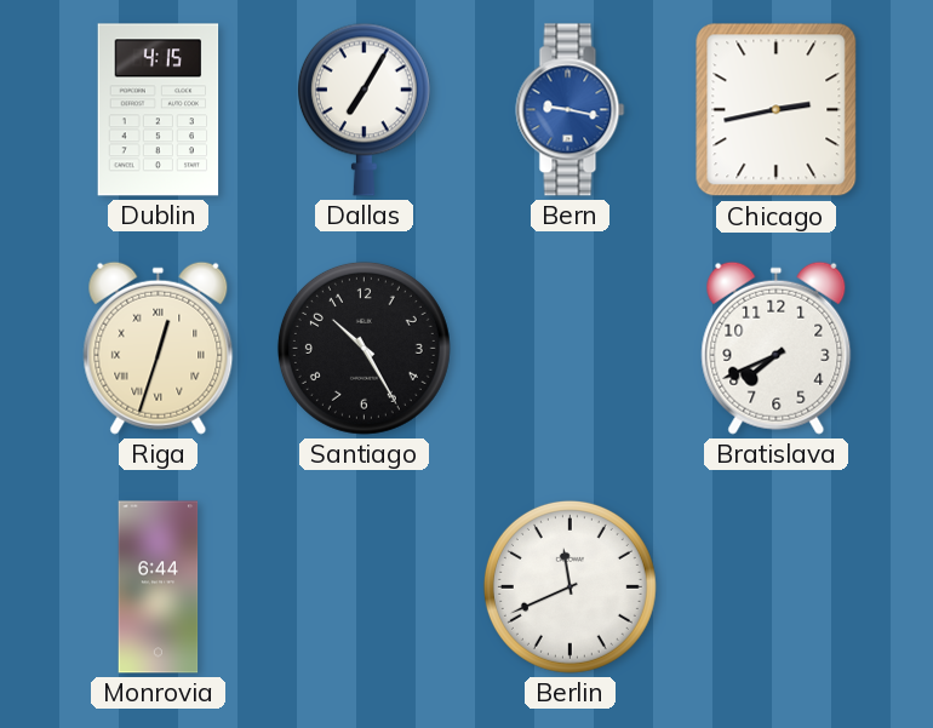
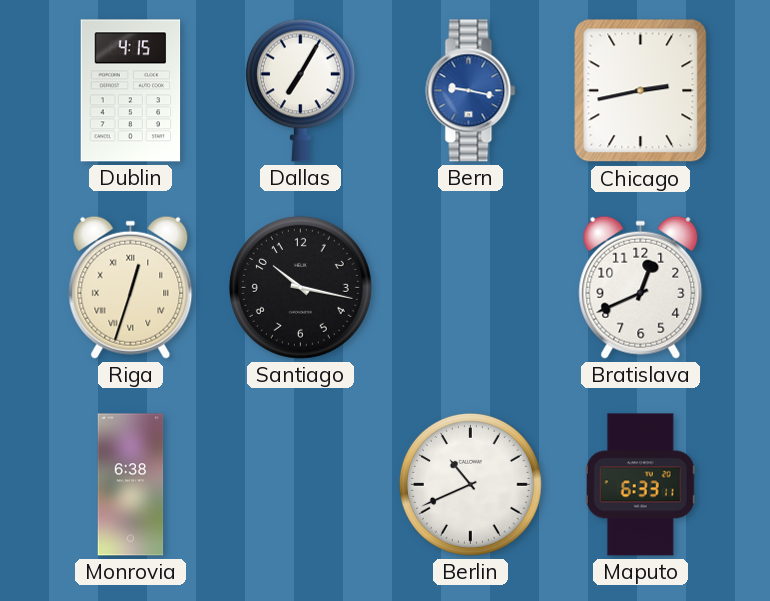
Santiago: 10:25 -> 10:17
Bratislava: 7:41 -> 12:41
Monrovia: 6:44 -> 6:38
Berlin: 11:41 -> 10:41
Maputo: none -> 6:33
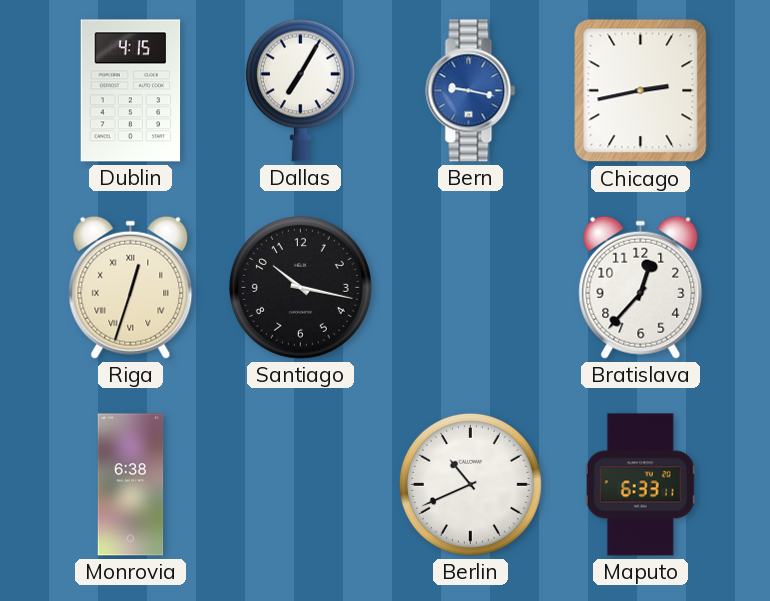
Bratislava: 12:41 -> 12:37
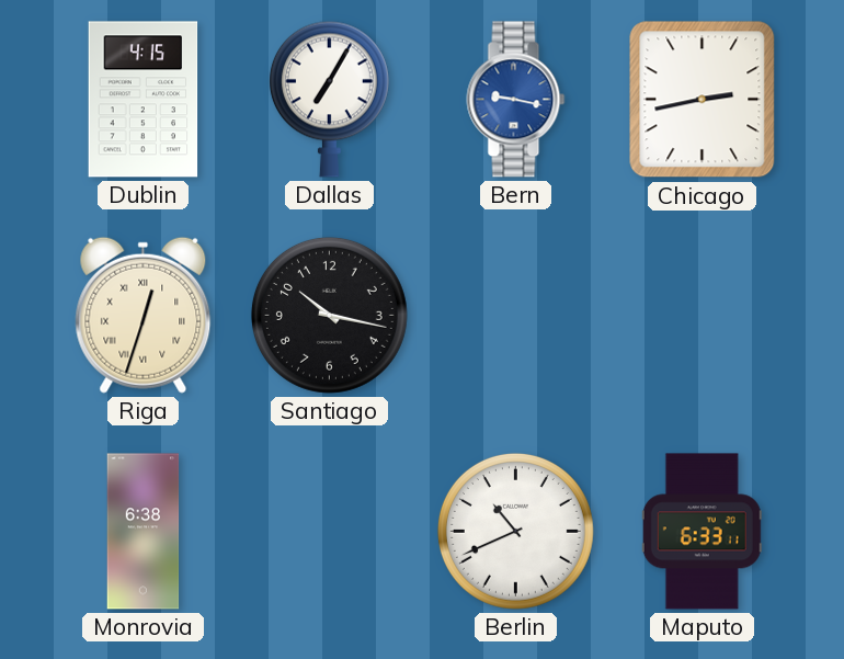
Bratislava: 12:37 -> none
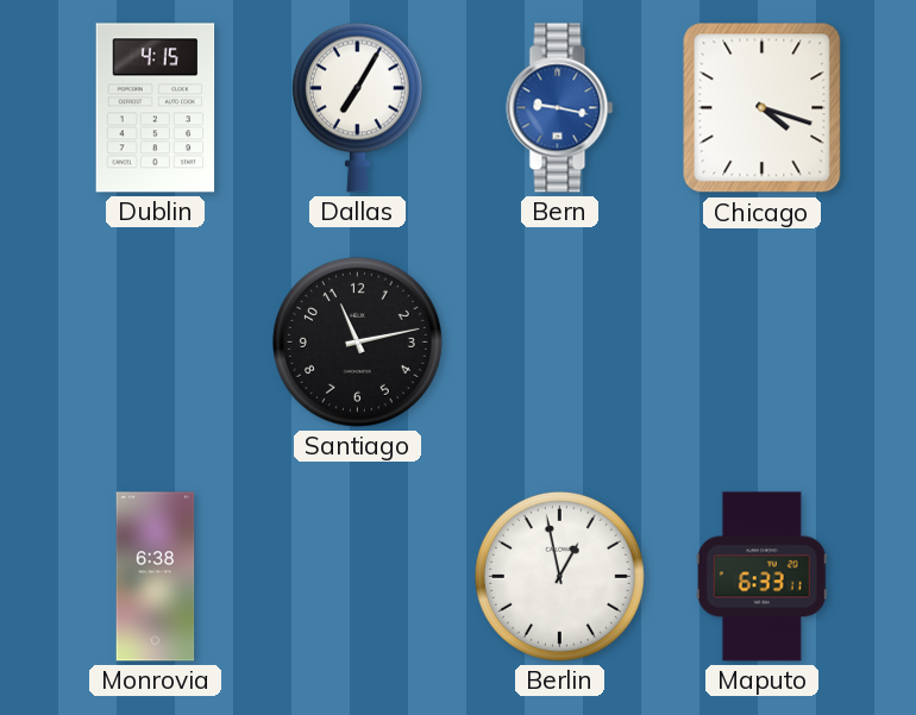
Chicago: 2:43 -> 4:18
Riga: 12:33 -> none
Santiago: 10:17 -> 11:13
Berlin: 10:41 -> 12:58
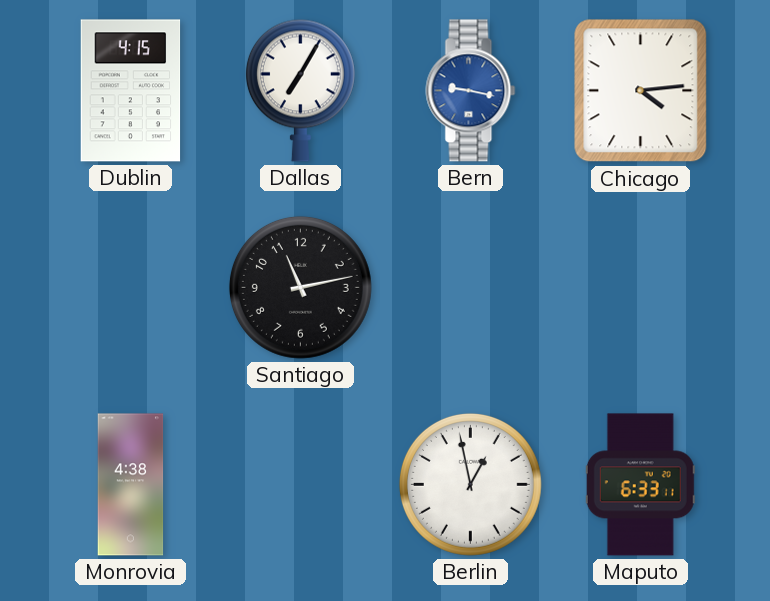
Chicago: 4:18 -> 4:14
Monrovia: 6:38 -> 4:38
